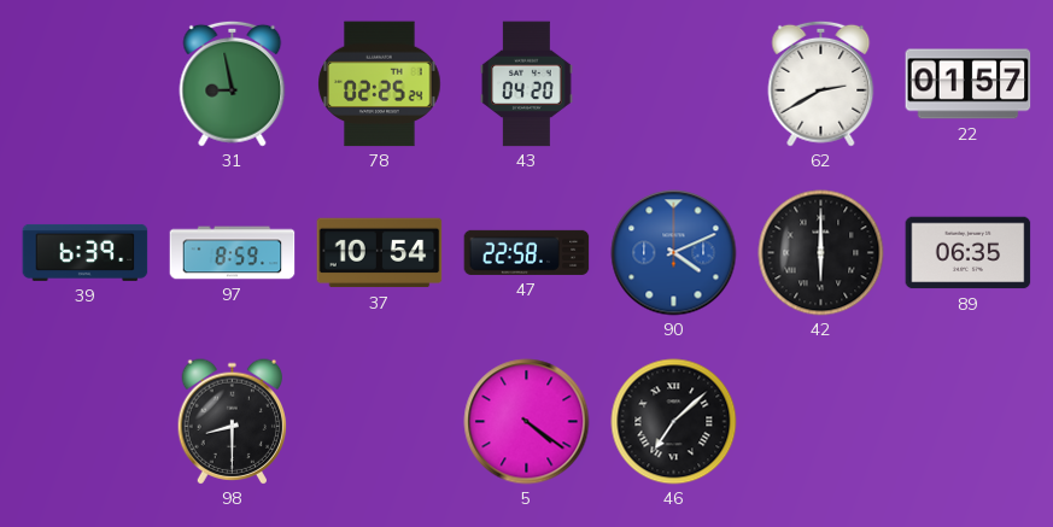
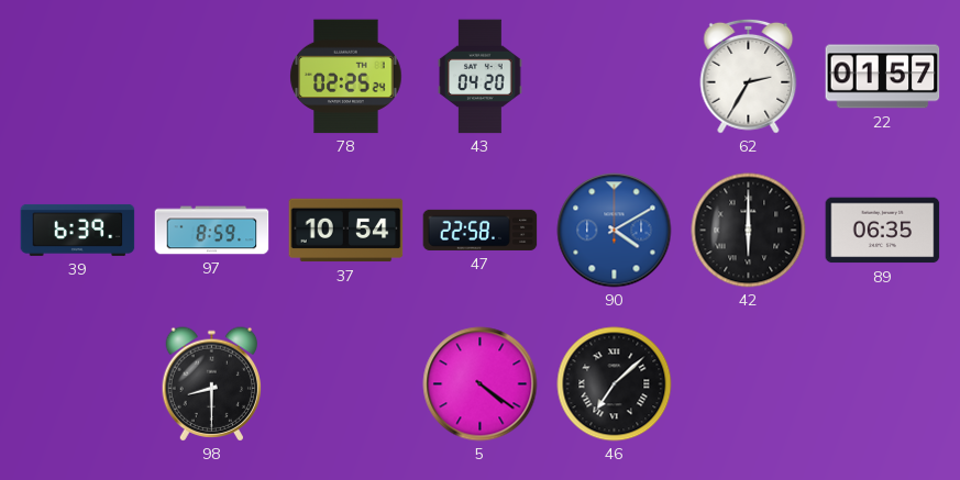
31: 8:58 -> none
62: 2:40 -> 2:35
90: 4:11 -> 4:10
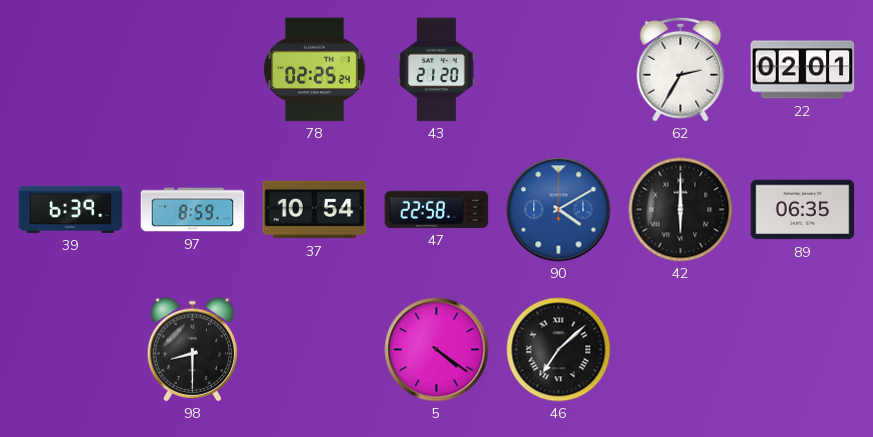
43: 04:20 -> 21:20
22: 01:57 -> 02:01
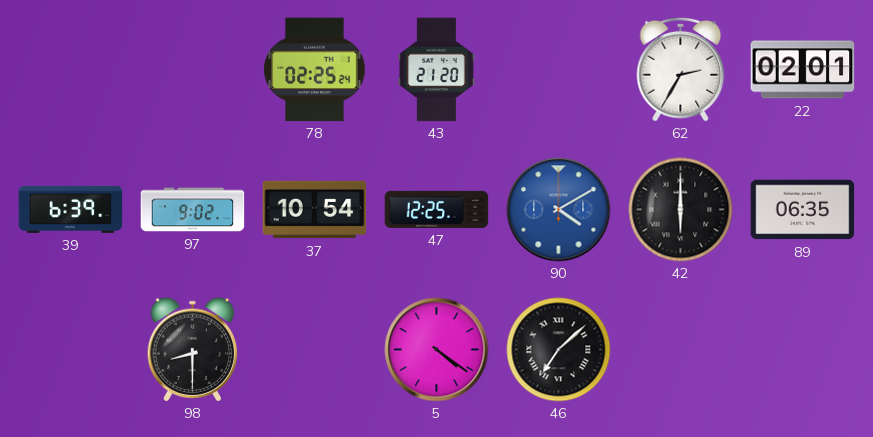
97: 8:59 -> 9:02
47: 22:58 -> 12:25
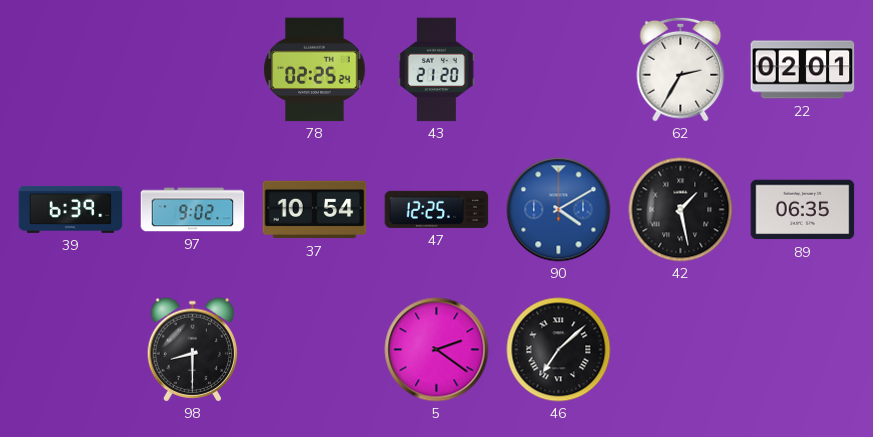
42: 6:00 -> 1:28
5: 4:21 -> 2:21
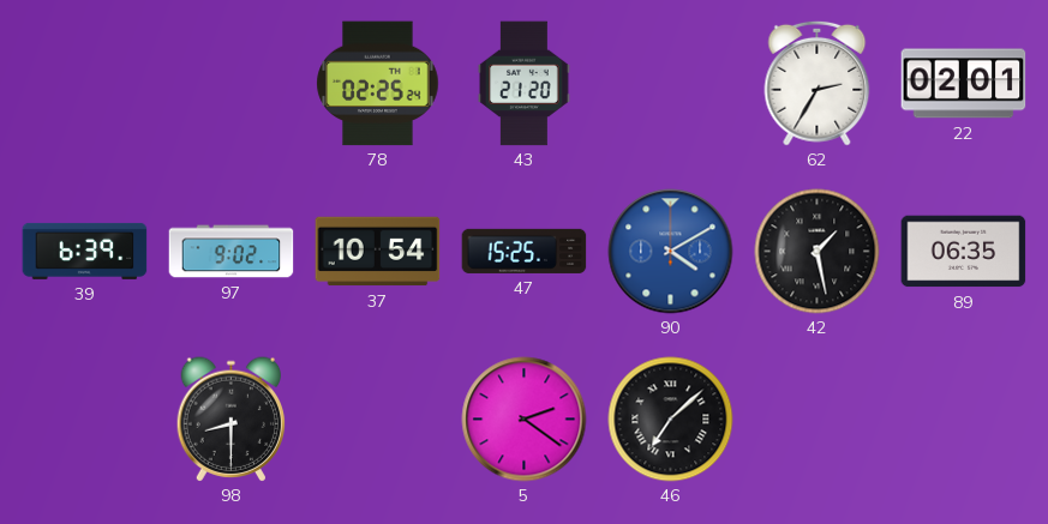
47: 12:25 -> 15:25
